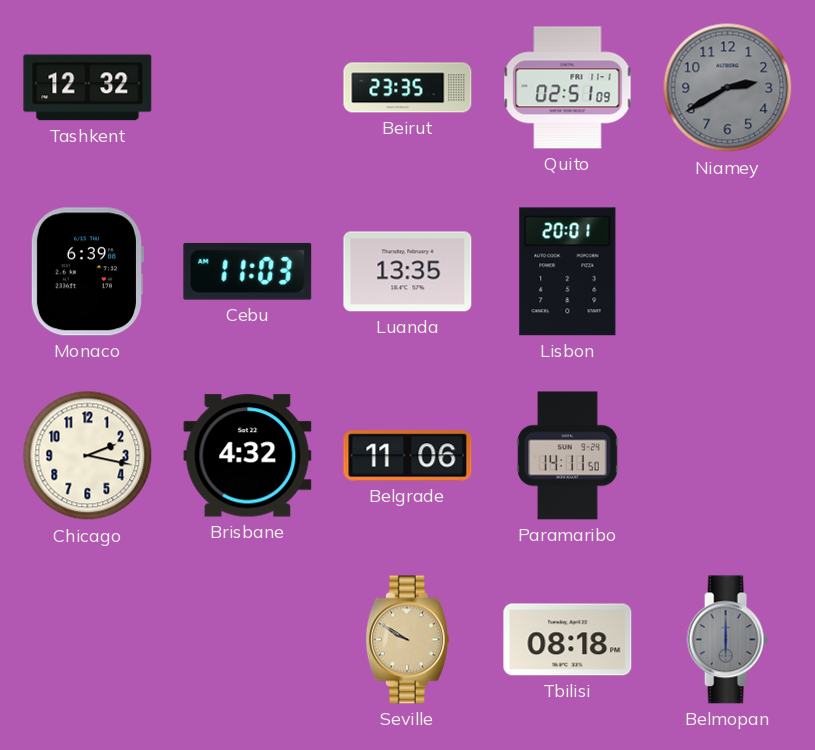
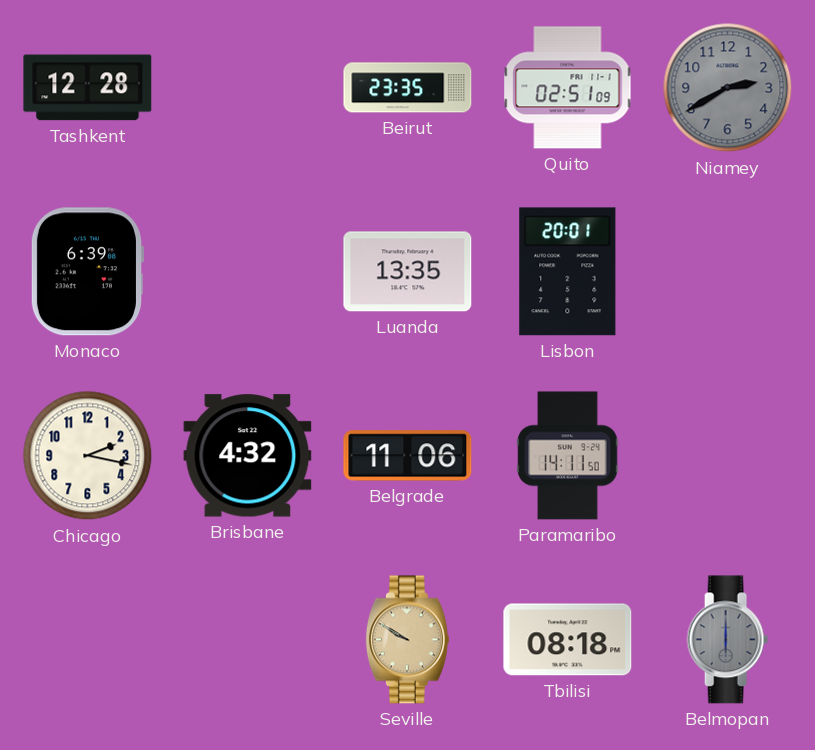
Tashkent: 12:32 -> 12:28
Cebu: 11:03 -> none
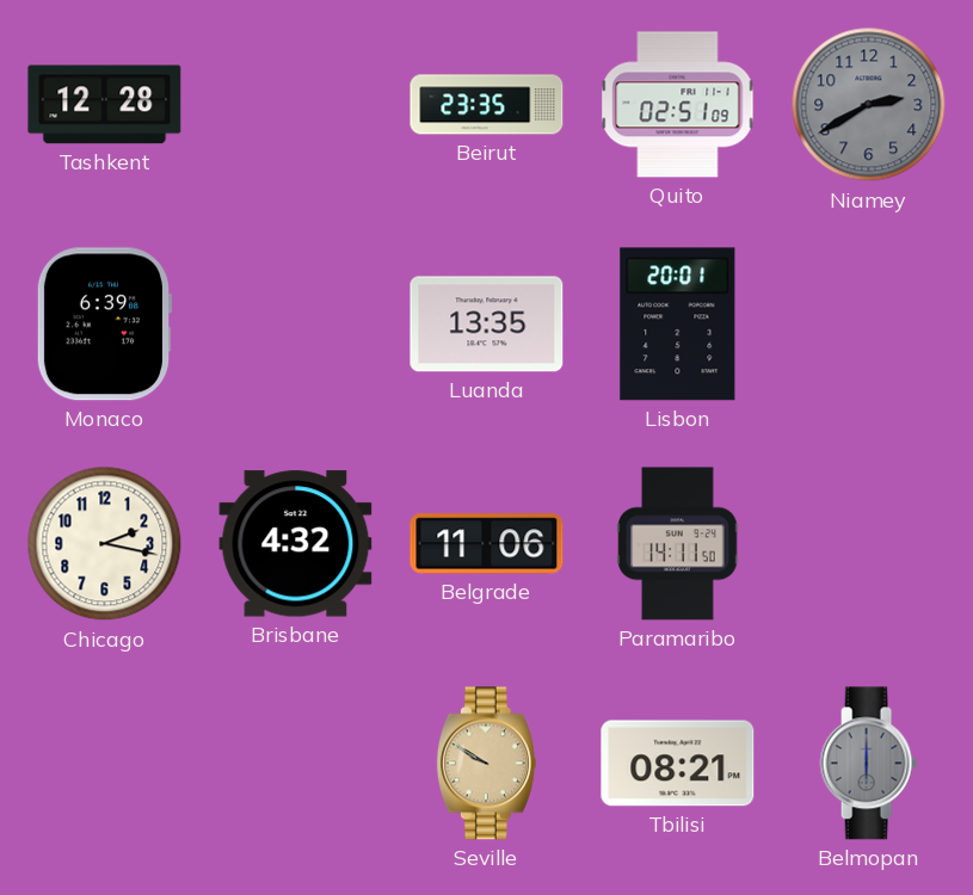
Tbilisi: 08:18 -> 08:21
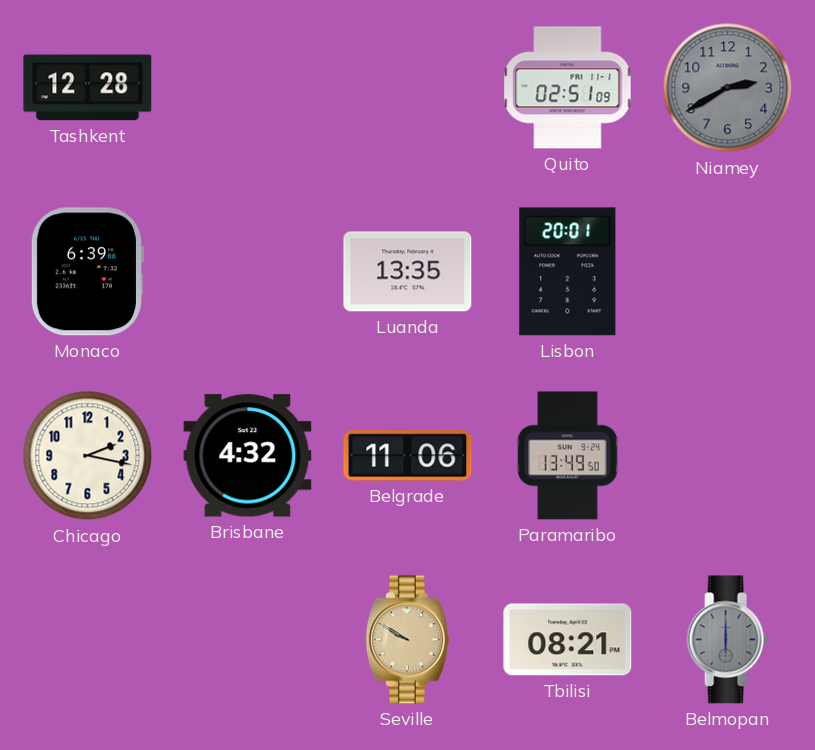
Beirut: 23:35 -> none
Paramaribo: 14:11 -> 13:49
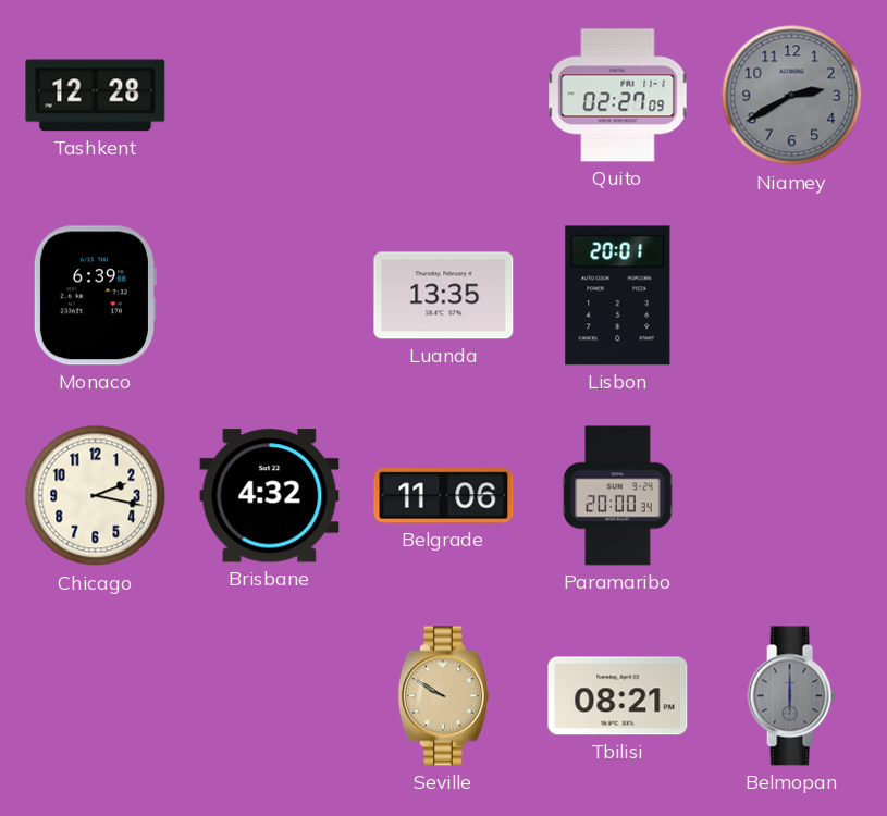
Quito: 02:51 -> 02:27
Paramaribo: 13:49 -> 20:00
